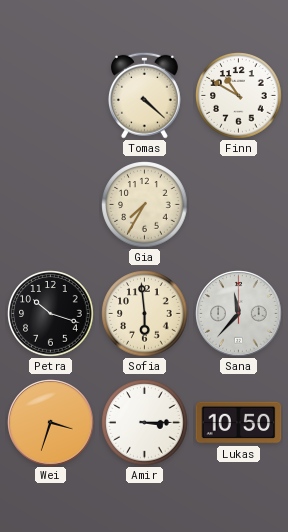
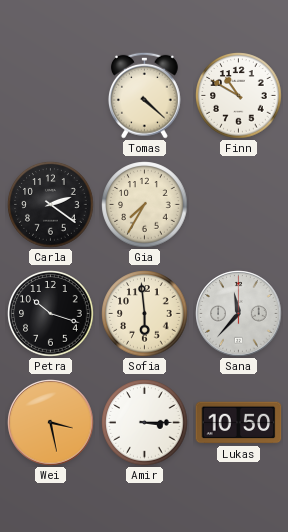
Carla: none -> 2:21
Wei: 3:33 -> 3:28
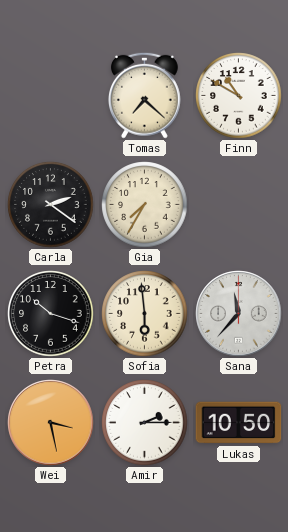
Tomas: 4:22 -> 7:22
Amir: 3:15 -> 2:15
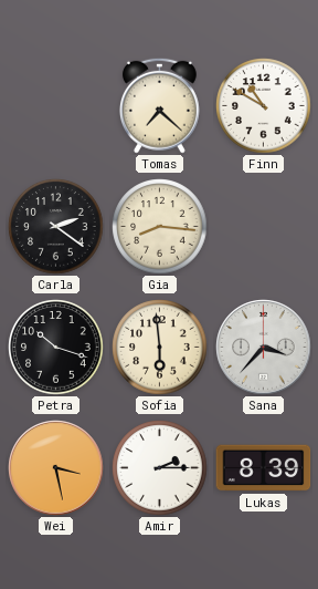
Gia: 7:35 -> 8:16
Sana: 11:37 -> 3:37
Lukas: 10:50 -> 8:39
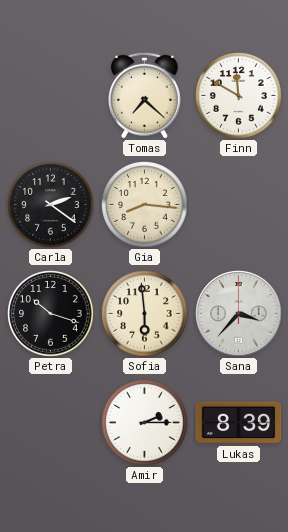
Finn: 10:50 -> 11:50
Wei: 3:28 -> none
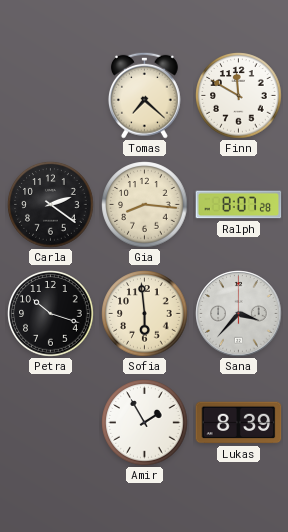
Ralph: none -> 8:07
Amir: 2:15 -> 1:55
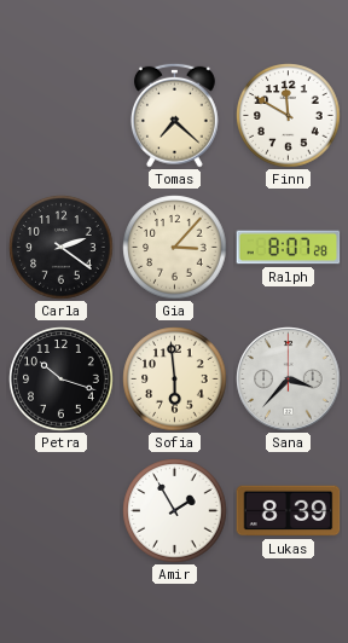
Gia: 8:16 -> 3:07
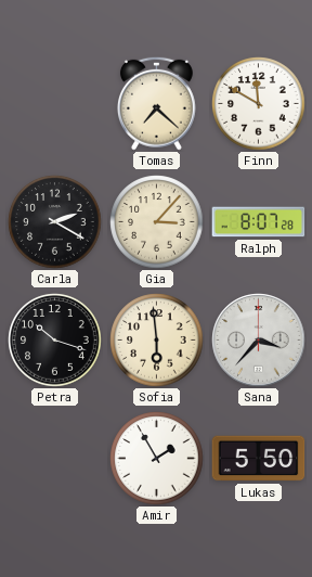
Carla: 2:21 -> 2:20
Lukas: 8:39 -> 5:50
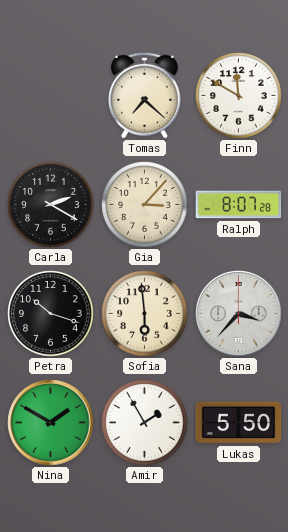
Nina: none -> 1:50
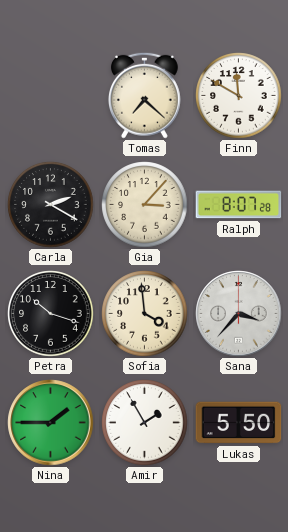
Sofia: 5:59 -> 3:59
Nina: 1:50 -> 1:45
